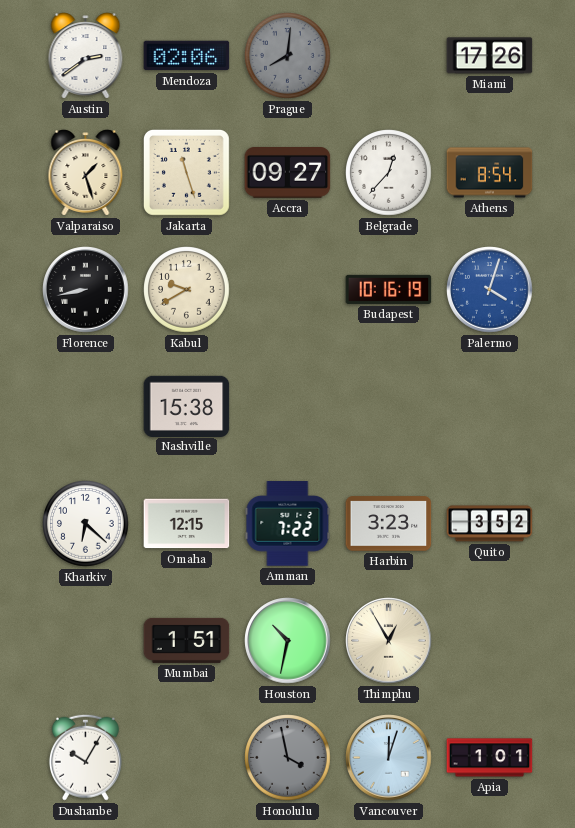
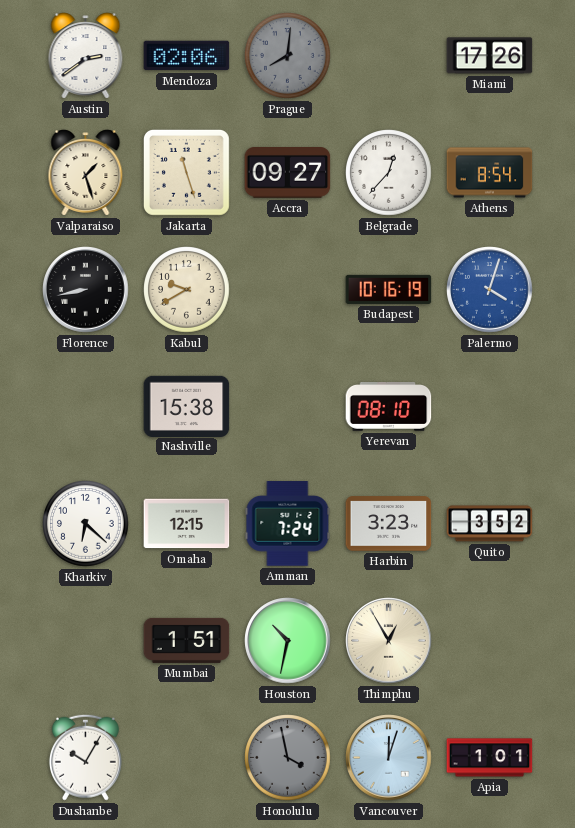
Yerevan: none -> 08:10
Amman: 7:22 -> 7:24
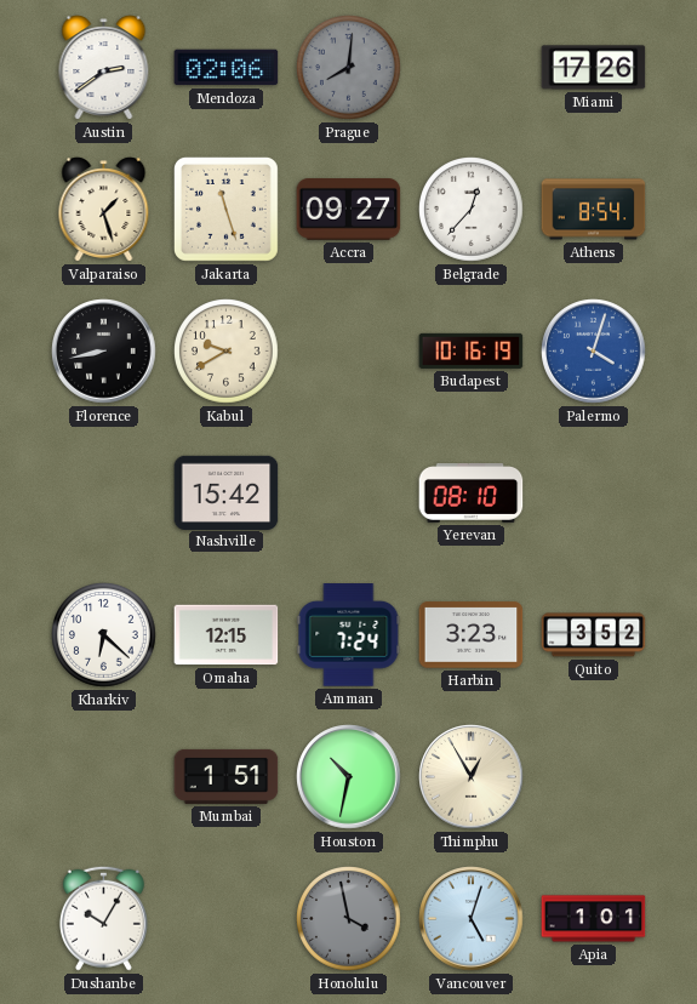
Nashville: 15:38 -> 15:42
Vancouver: 12:03 -> 5:03
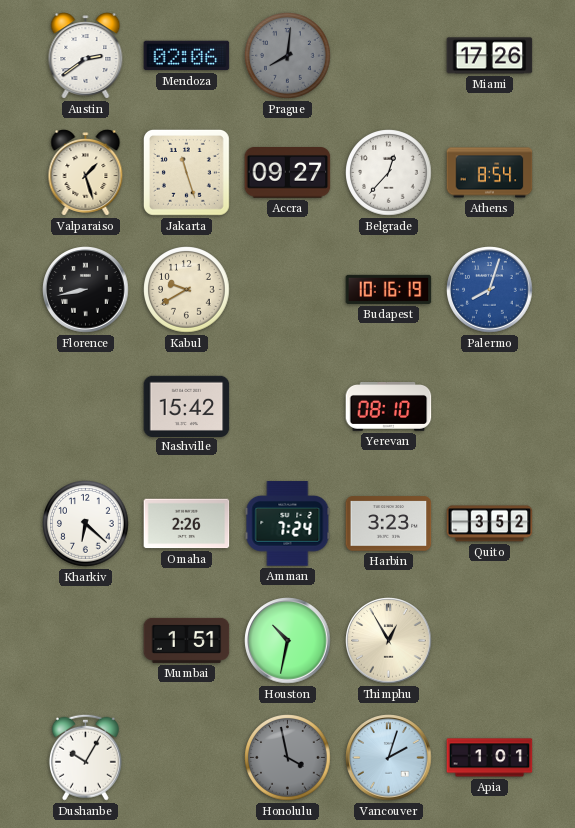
Palermo: 4:03 -> 8:03
Omaha: 12:15 -> 2:26
Vancouver: 5:03 -> 2:03
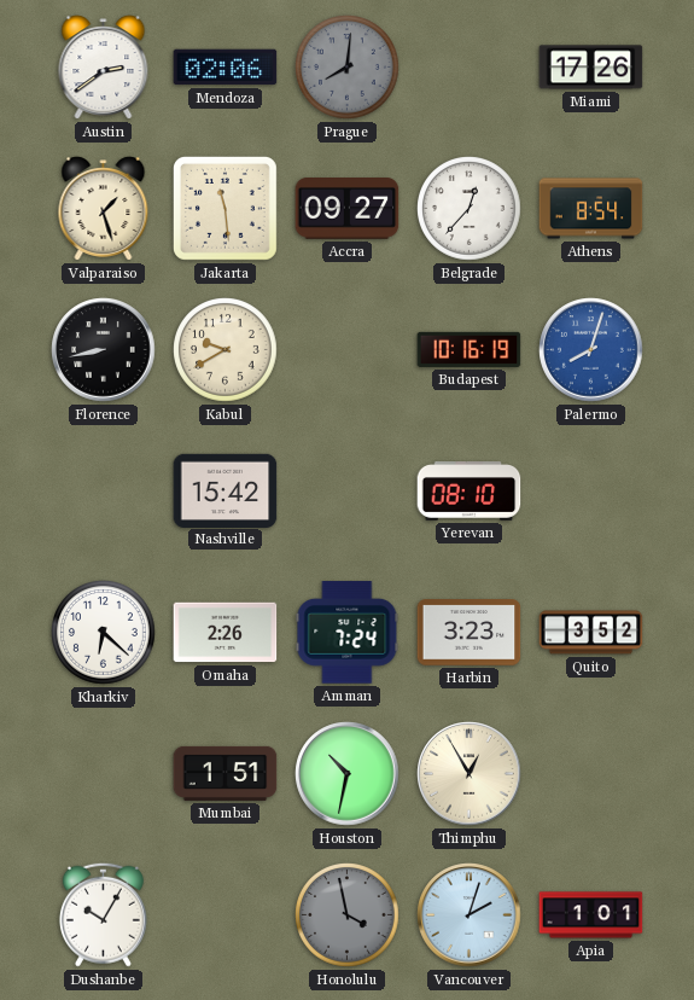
Jakarta: 11:27 -> 11:29
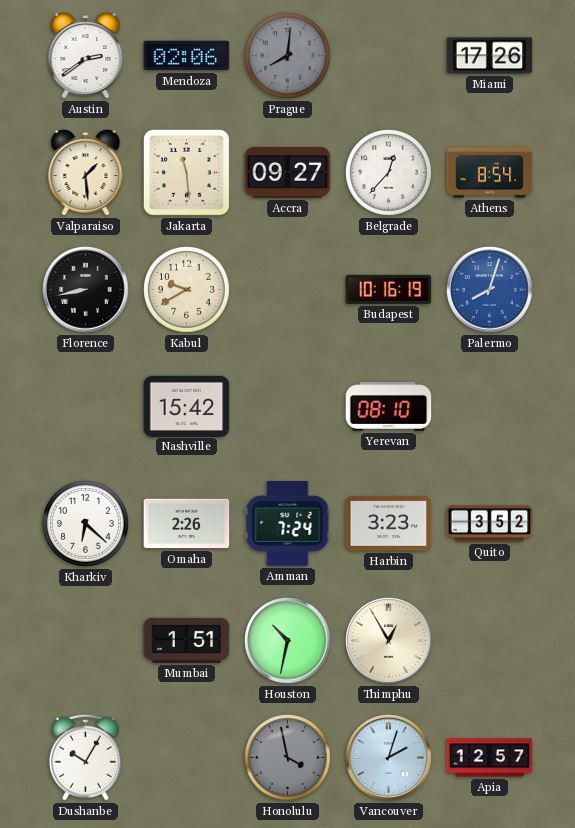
Valparaiso: 1:27 -> 1:29
Apia: 1:01 -> 12:57
